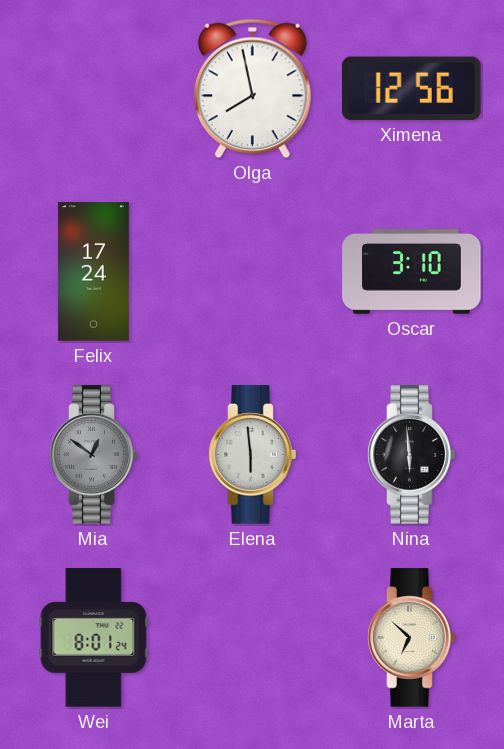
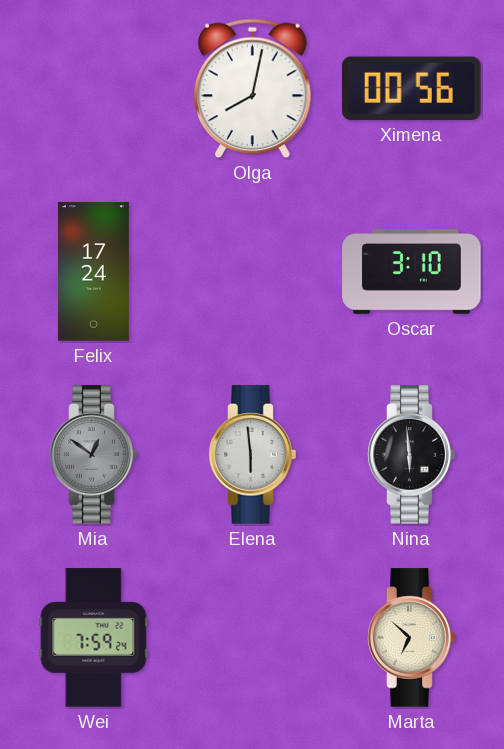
Olga: 7:58 -> 8:02
Ximena: 12:56 -> 00:56
Wei: 8:01 -> 7:59
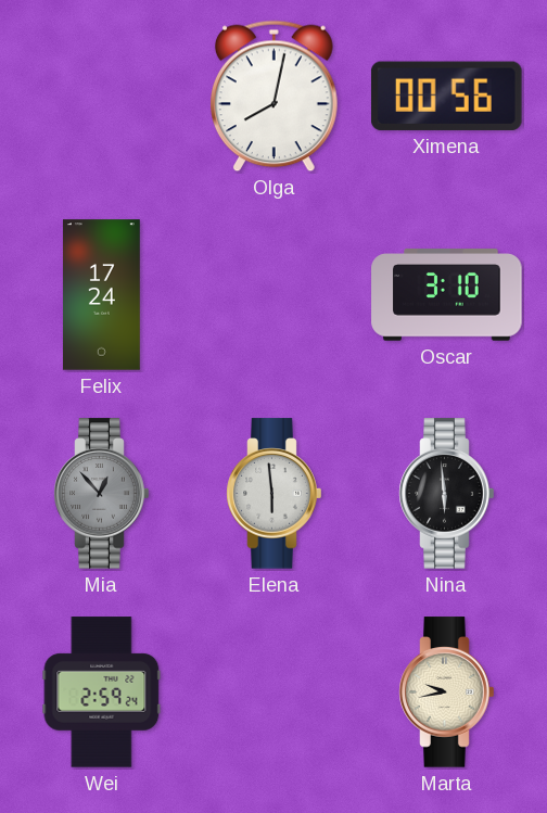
Mia: 12:51 -> 12:53
Wei: 7:59 -> 2:59
Marta: 6:52 -> 9:43
